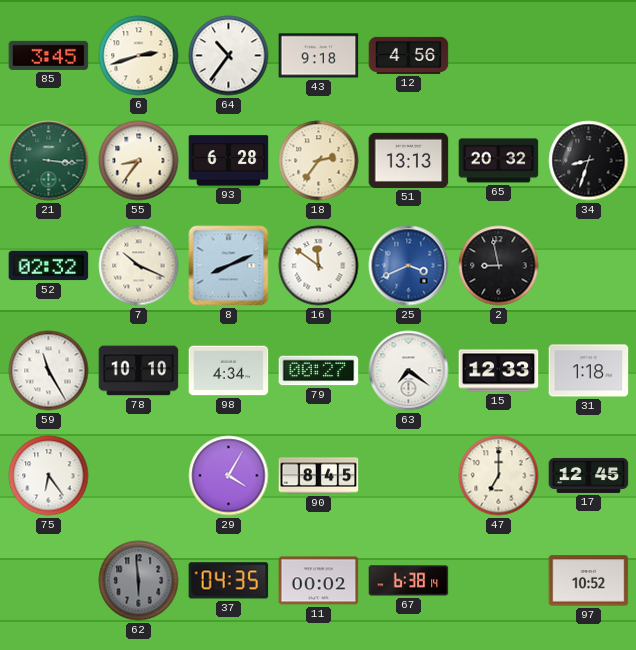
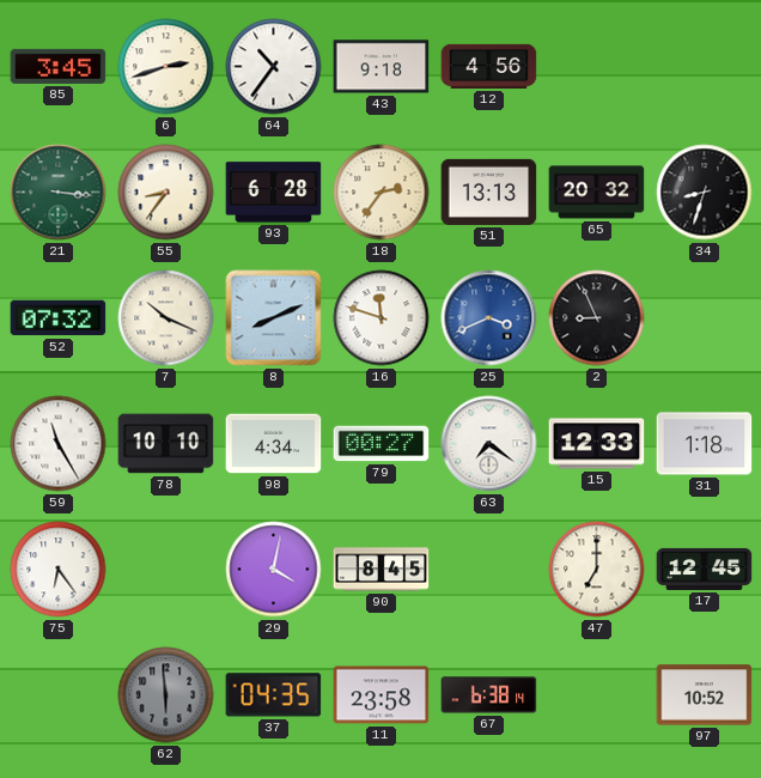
52: 02:32 -> 07:32
16: 11:51 -> 11:48
2: 8:58 -> 8:56
29: 4:05 -> 4:02
11: 00:02 -> 23:58
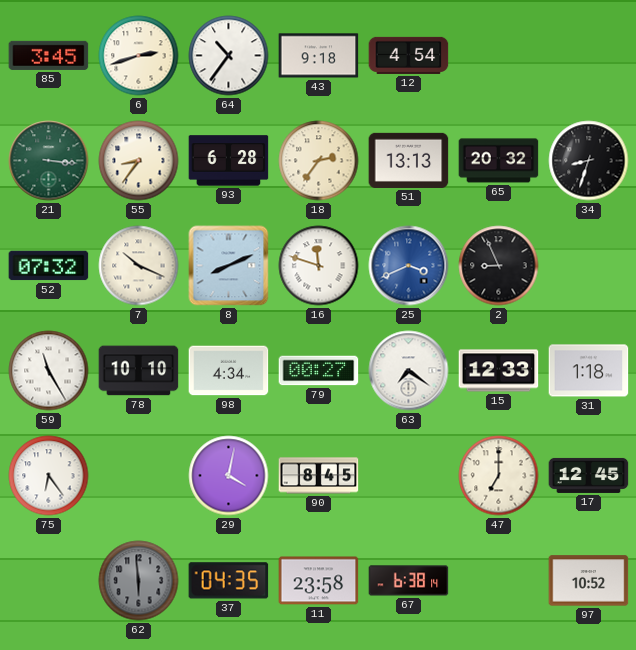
12: 4:56 -> 4:54
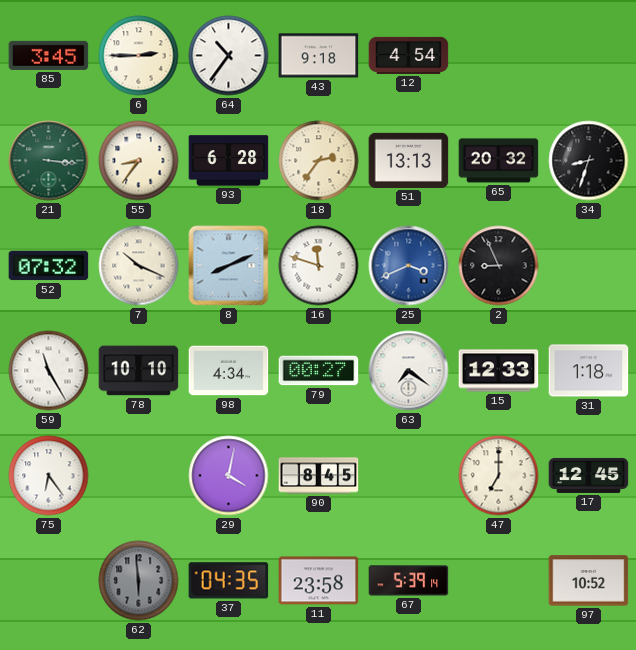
6: 2:42 -> 2:45
67: 6:38 -> 5:39
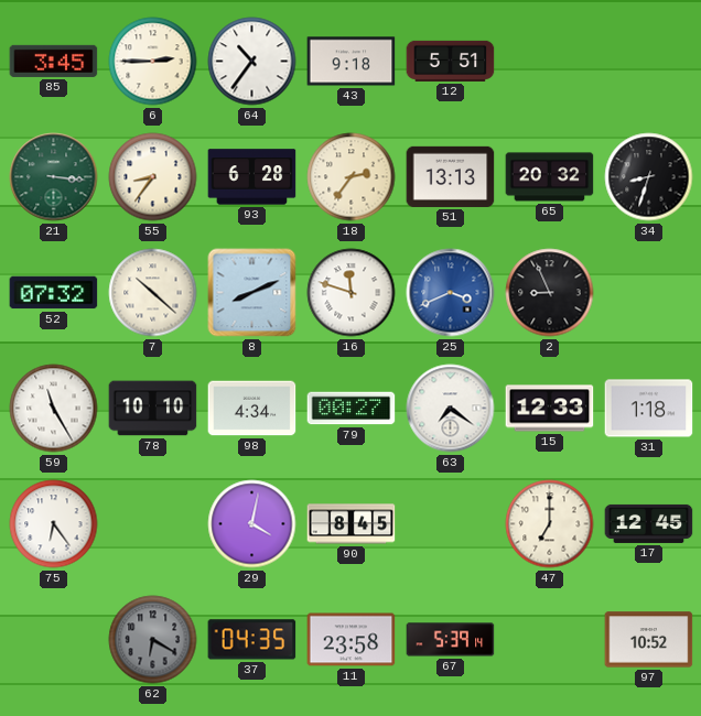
12: 4:54 -> 5:51
7: 10:19 -> 10:22
62: 5:59 -> 6:20
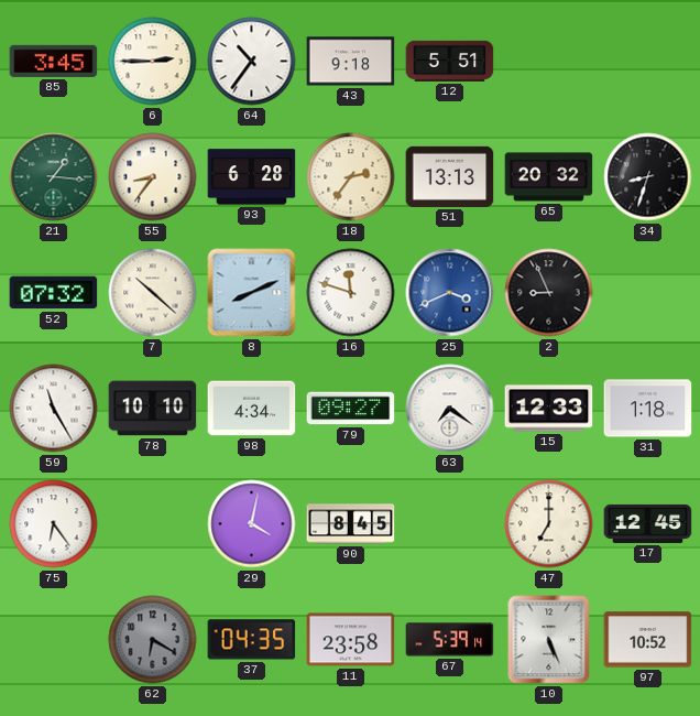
21: 3:16 -> 1:16
79: 00:27 -> 09:27
10: none -> 5:26
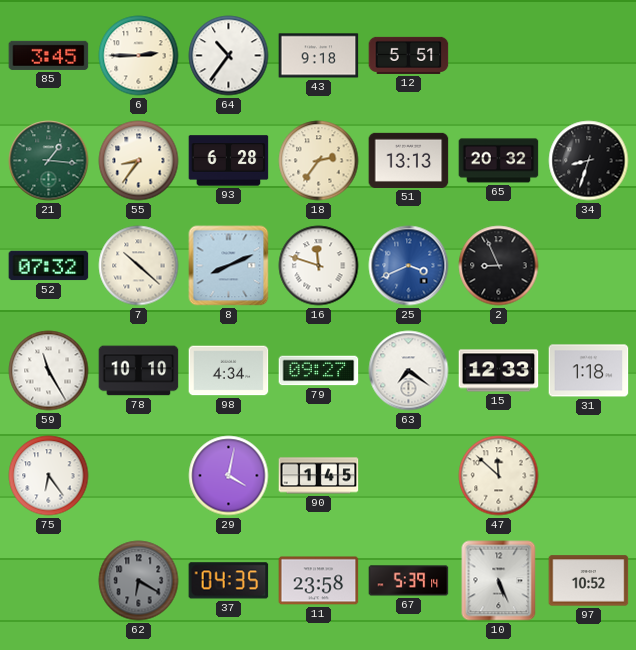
90: 8:45 -> 1:45
47: 7:00 -> 11:52
17: 12:45 -> none
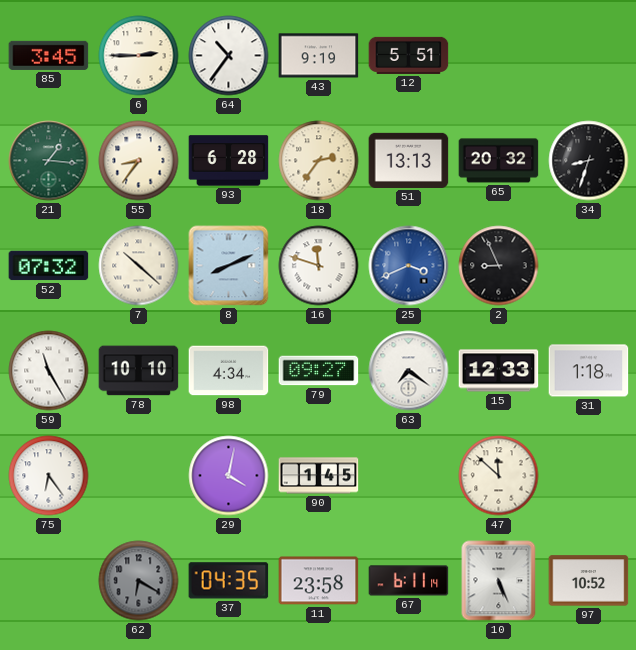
43: 9:18 -> 9:19
67: 5:39 -> 6:11
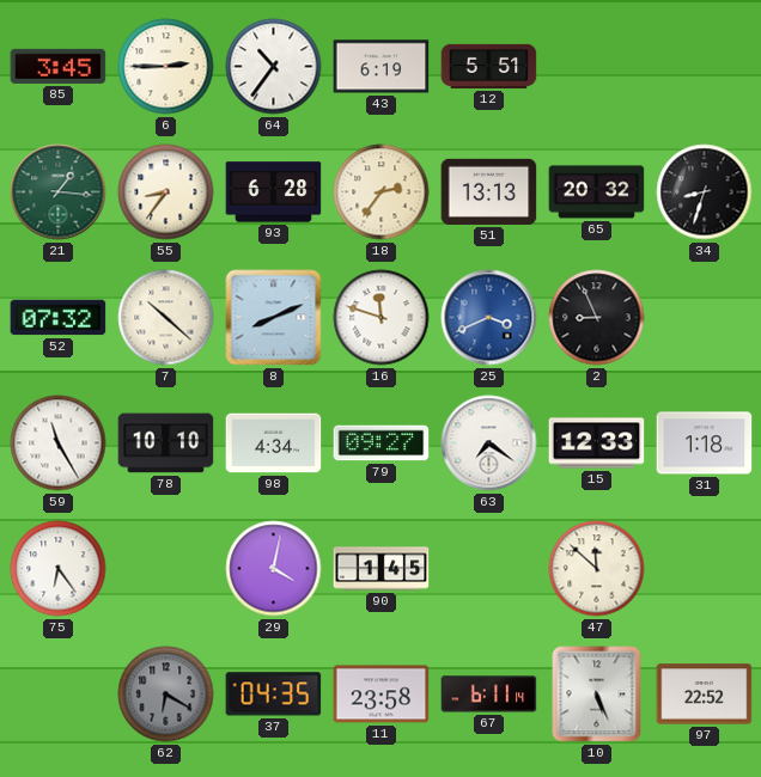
43: 9:19 -> 6:19
97: 10:52 -> 22:52
